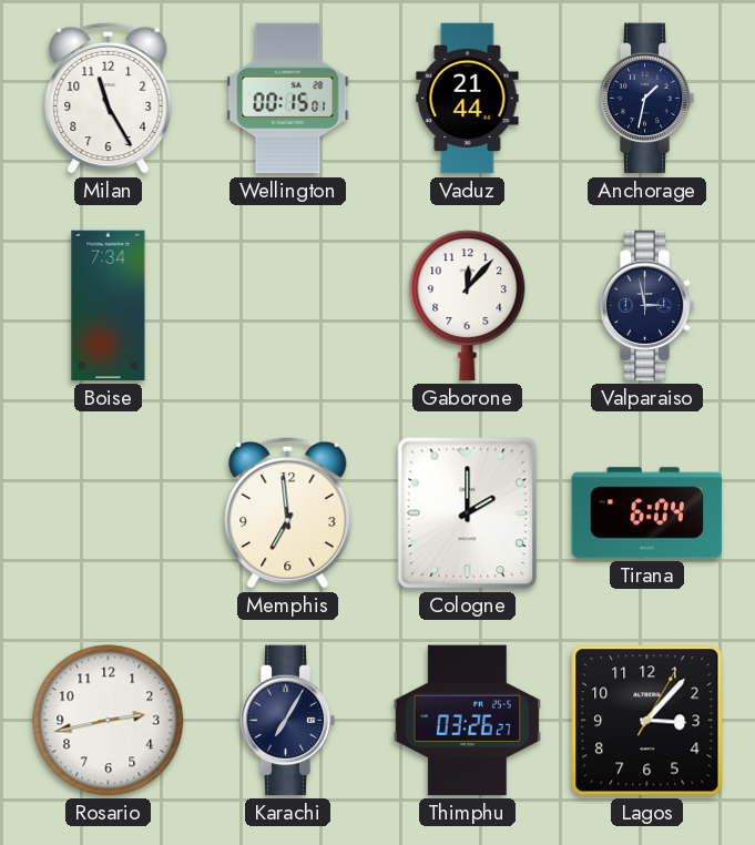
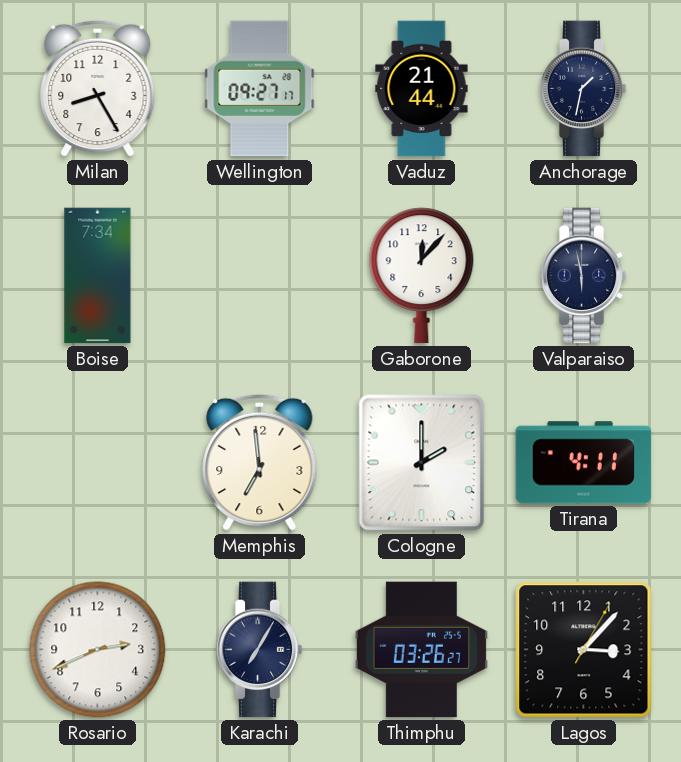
Milan: 11:25 -> 8:25
Wellington: 00:15 -> 09:27
Valparaiso: 2:58 -> 5:58
Tirana: 6:04 -> 4:11
Rosario: 2:43 -> 2:41
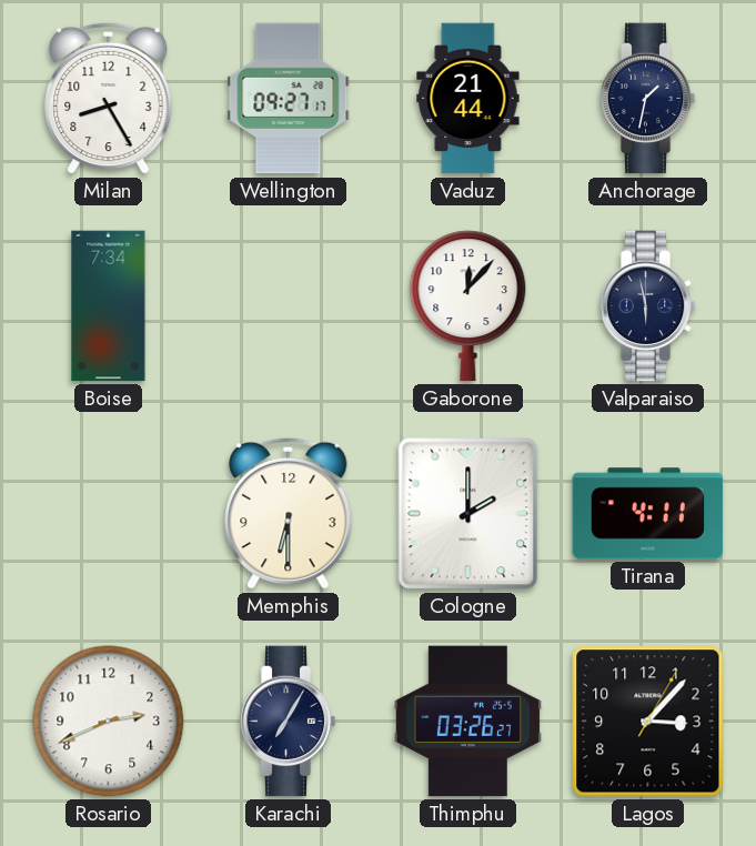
Memphis: 6:59 -> 6:30
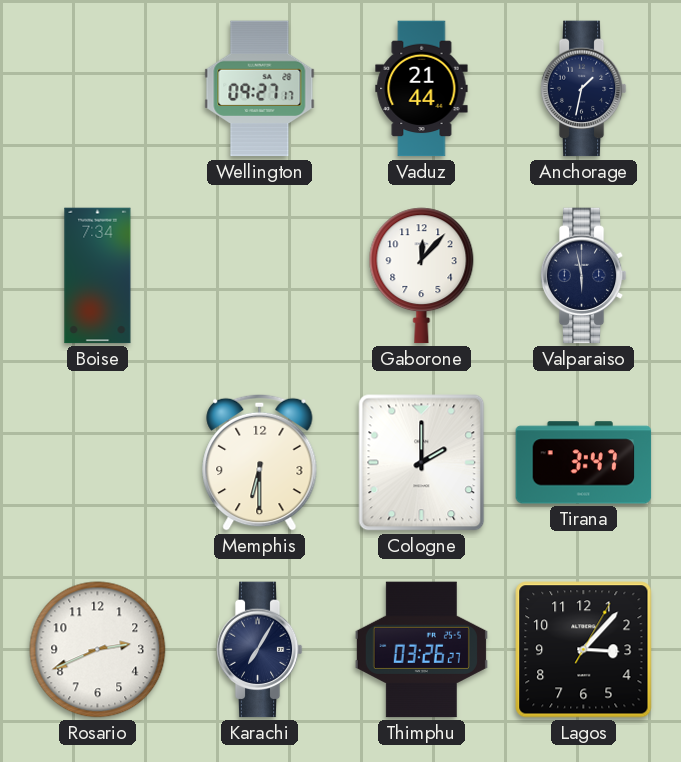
Milan: 8:25 -> none
Tirana: 4:11 -> 3:47
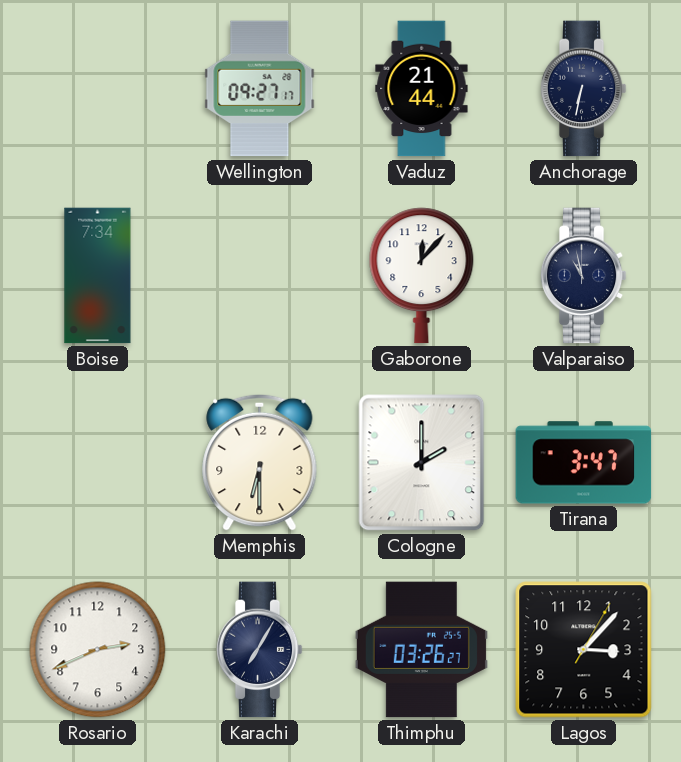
Anchorage: 1:32 -> 6:32
Valparaiso: 5:58 -> 10:58
